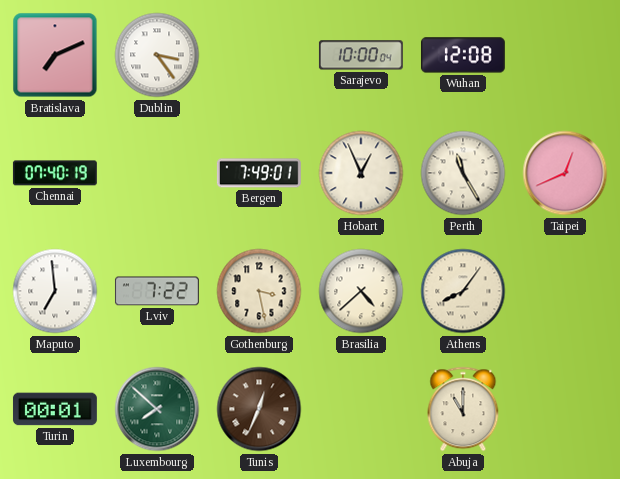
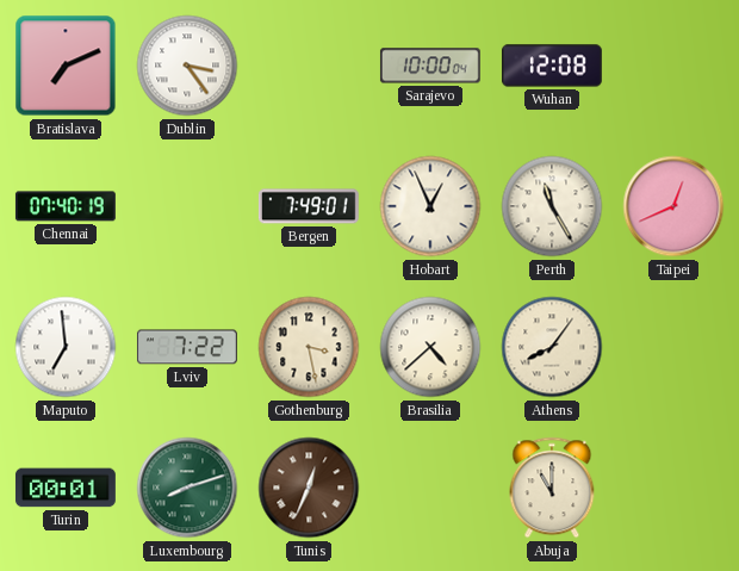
Luxembourg: 7:52 -> 8:12
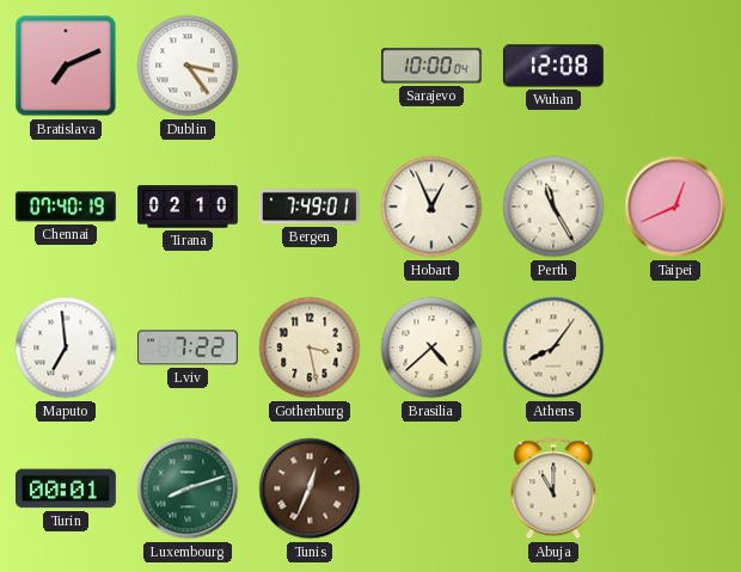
Tirana: none -> 02:10
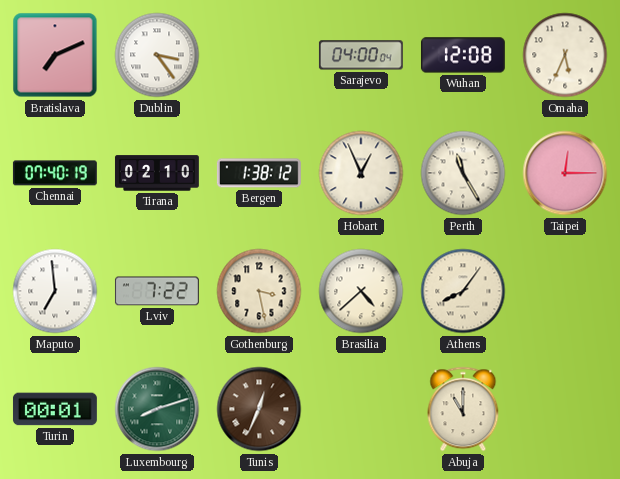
Sarajevo: 10:00 -> 04:00
Omaha: none -> 5:34
Bergen: 7:49 -> 1:38
Taipei: 12:41 -> 12:15
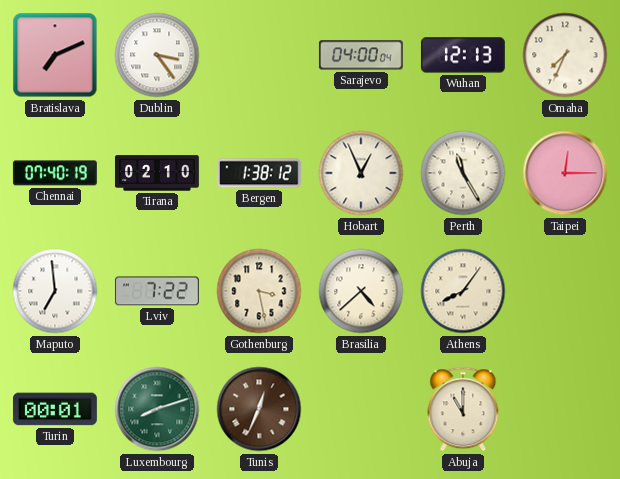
Wuhan: 12:08 -> 12:13
Omaha: 5:34 -> 7:34
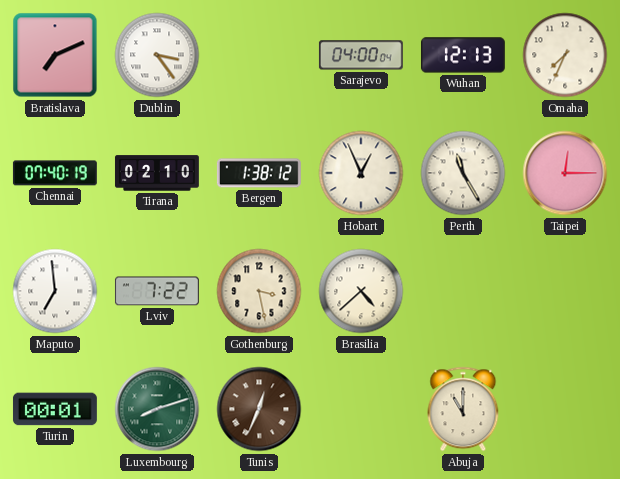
Athens: 8:06 -> none
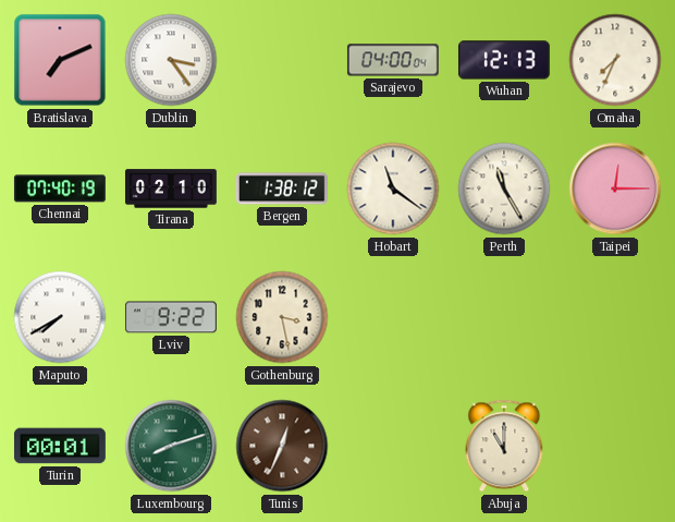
Hobart: 12:56 -> 11:21
Maputo: 6:59 -> 7:40
Lviv: 7:22 -> 9:22
Brasilia: 4:38 -> none
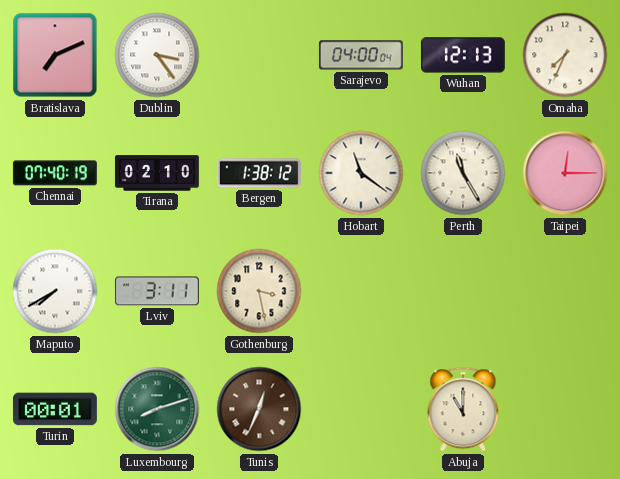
Lviv: 9:22 -> 3:11
